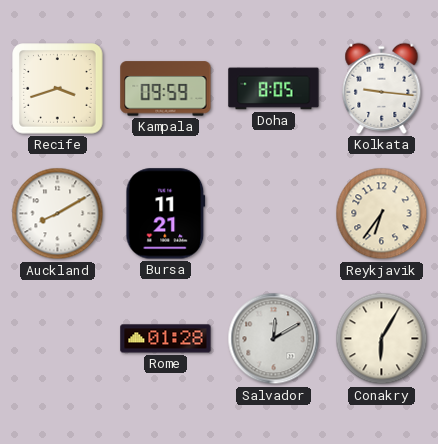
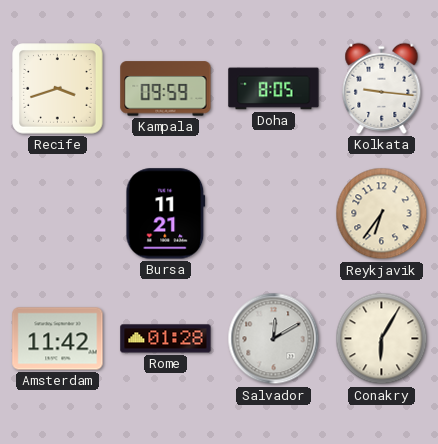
Auckland: 8:10 -> none
Amsterdam: none -> 11:42
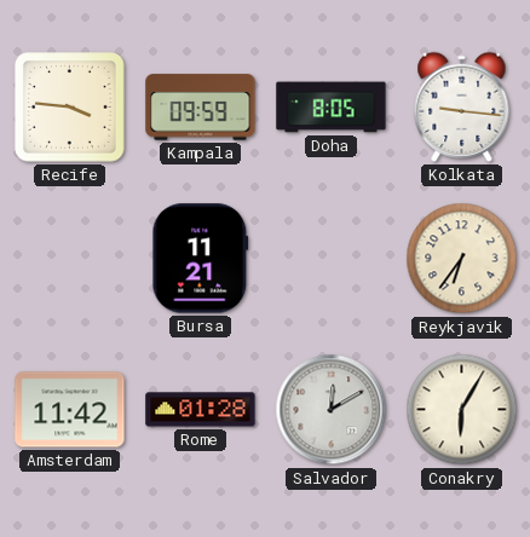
Recife: 3:42 -> 3:46
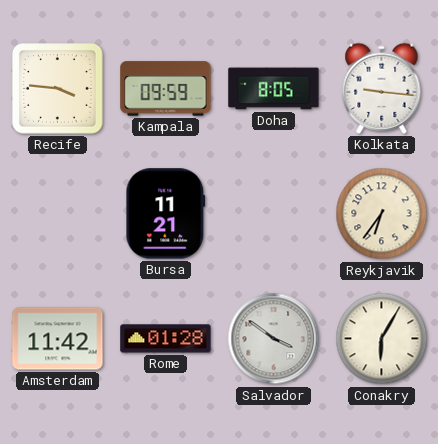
Salvador: 12:10 -> 3:51
